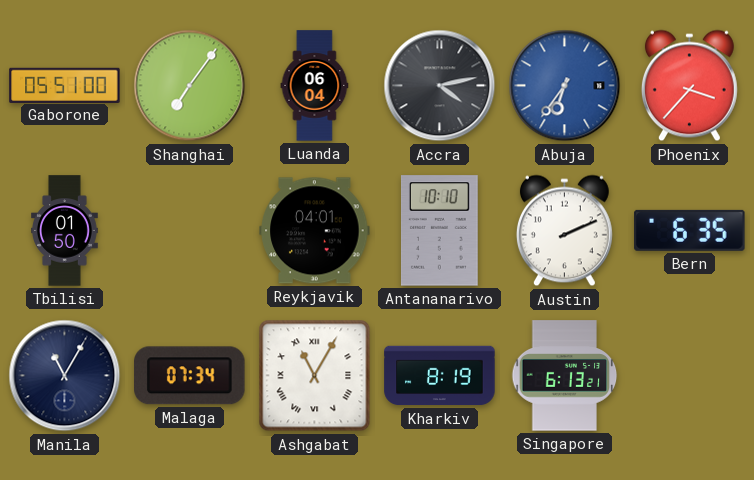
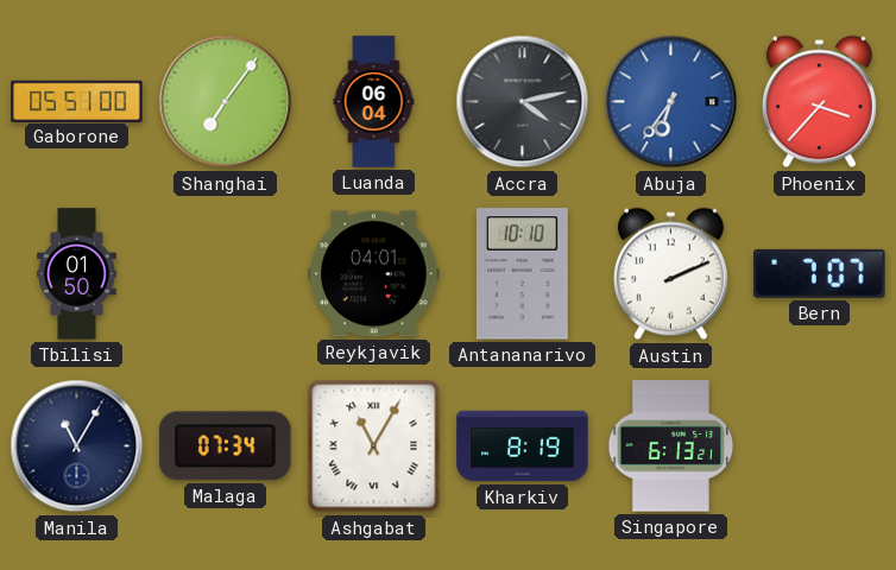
Bern: 6:35 -> 7:07
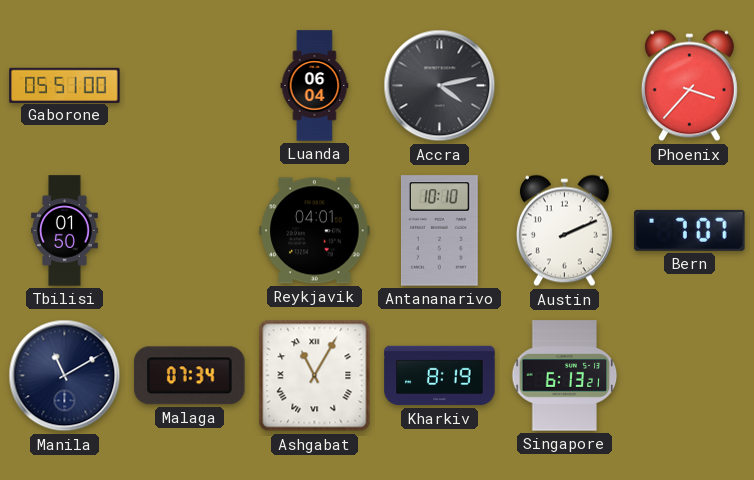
Shanghai: 7:06 -> none
Abuja: 6:36 -> none
Manila: 11:05 -> 11:10
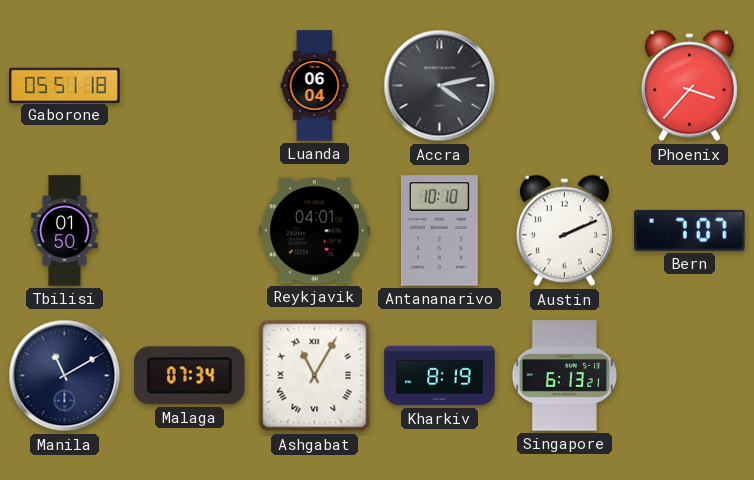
Gaborone: 05:51:00 -> 05:51:18
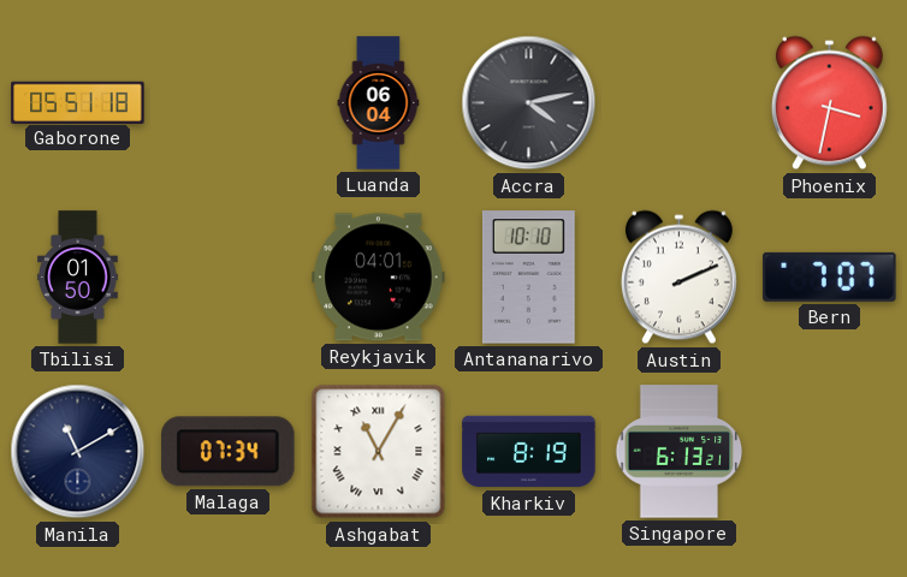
Phoenix: 3:37 -> 3:32
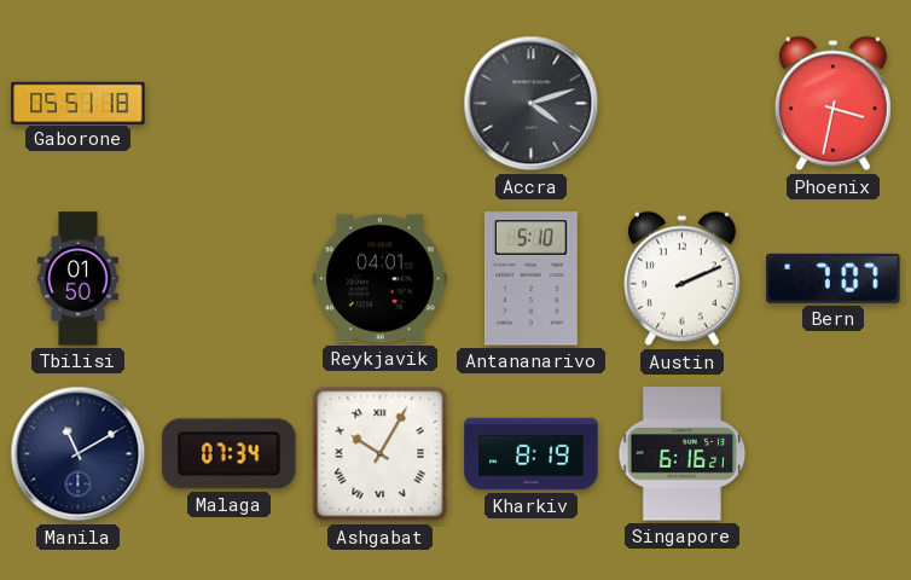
Luanda: 06:04 -> none
Accra: 4:13 -> 4:12
Antananarivo: 10:10 -> 5:10
Ashgabat: 11:05 -> 10:05
Singapore: 6:13 -> 6:16
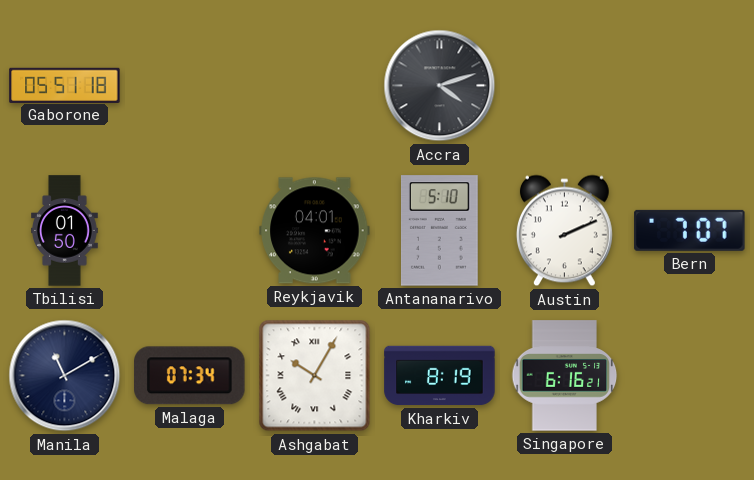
Phoenix: 3:32 -> none
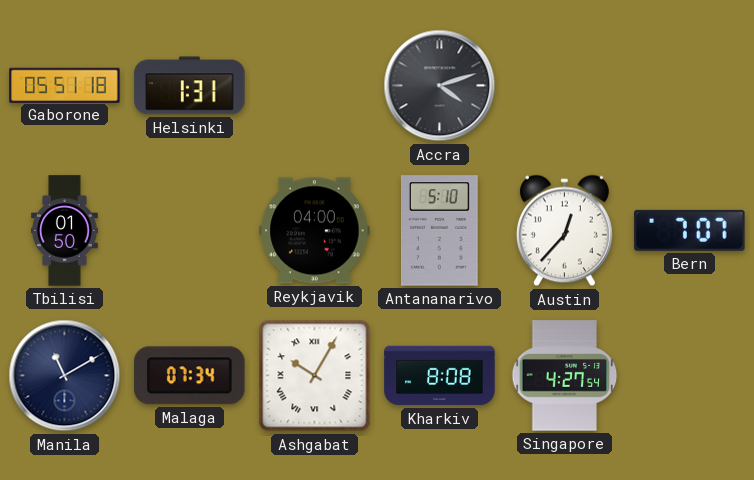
Helsinki: none -> 1:31
Reykjavik: 04:01 -> 04:00
Austin: 2:11 -> 12:37
Kharkiv: 8:19 -> 8:08
Singapore: 6:16 -> 4:27
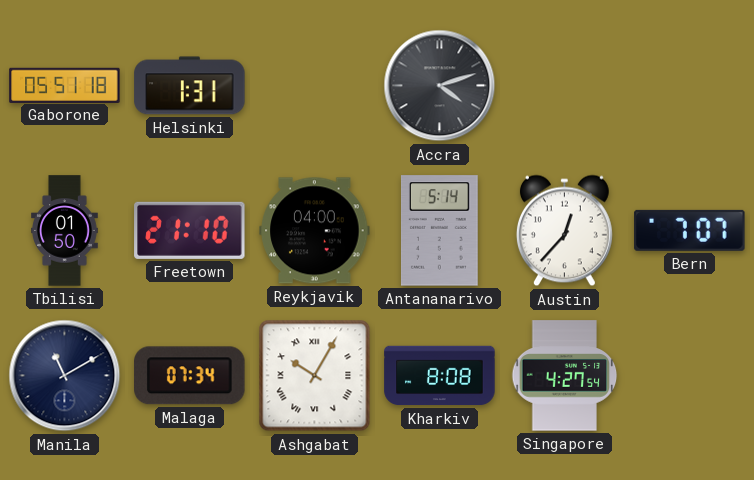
Freetown: none -> 21:10
Antananarivo: 5:10 -> 5:14
